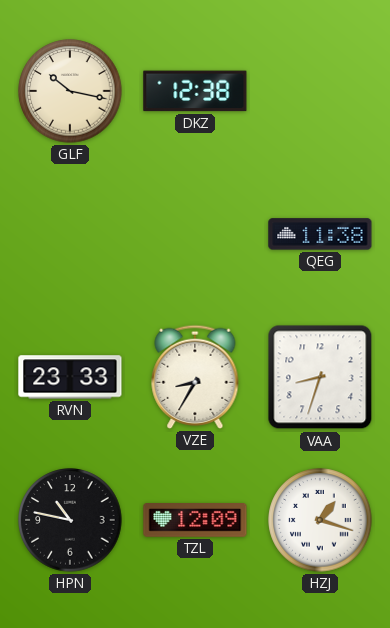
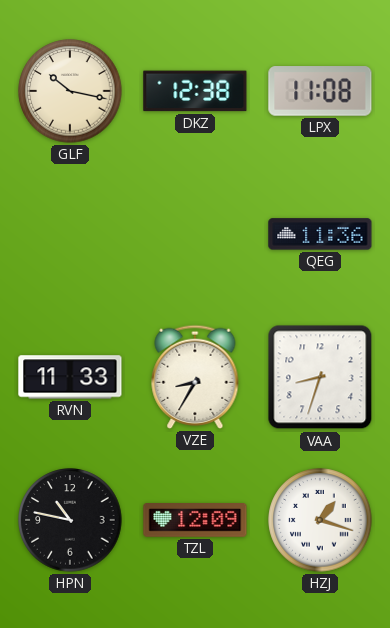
LPX: none -> 11:08
QEG: 11:38 -> 11:36
RVN: 23:33 -> 11:33
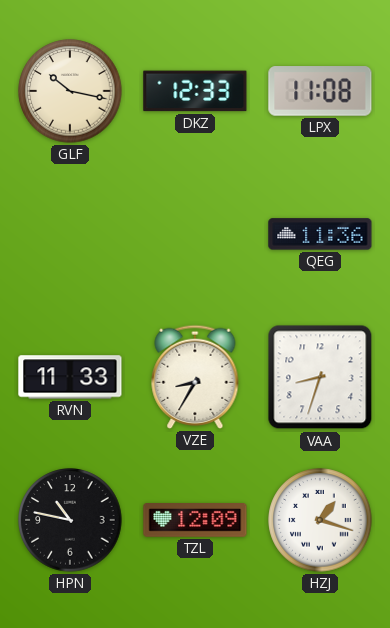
DKZ: 12:38 -> 12:33
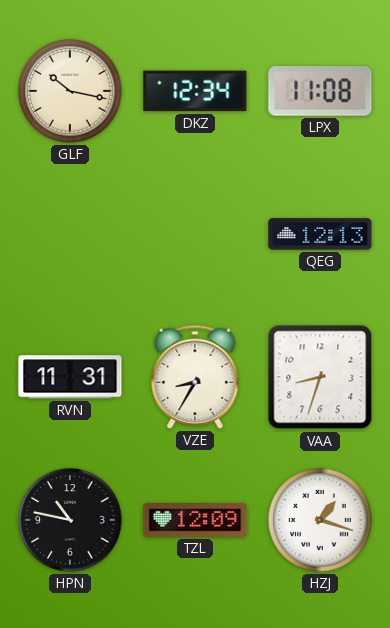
DKZ: 12:33 -> 12:34
QEG: 11:36 -> 12:13
RVN: 11:33 -> 11:31
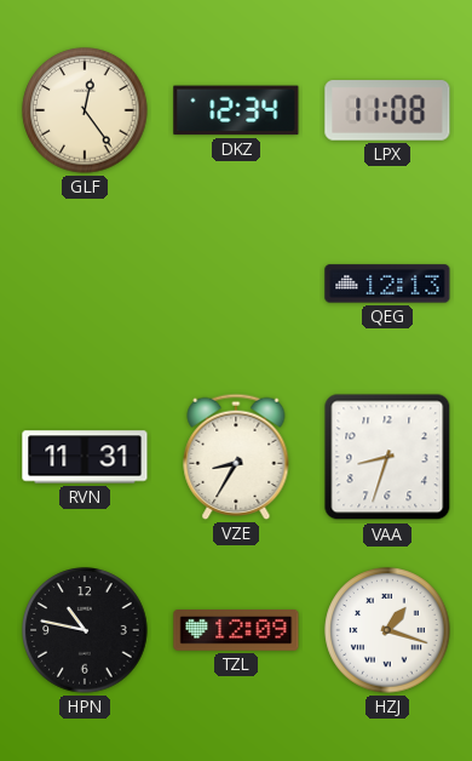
GLF: 10:17 -> 12:24
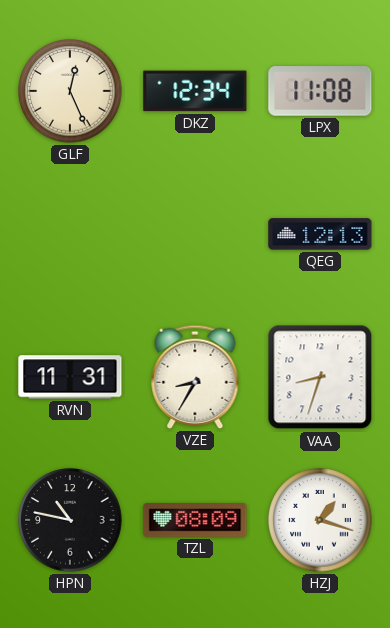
GLF: 12:24 -> 12:26
TZL: 12:09 -> 08:09
